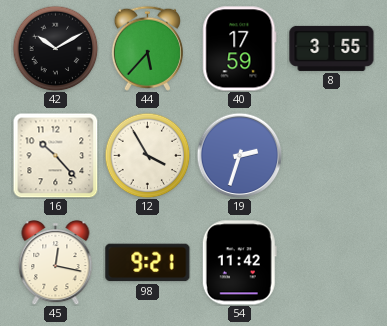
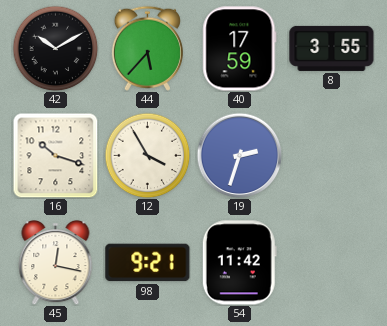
16: 10:23 -> 10:18
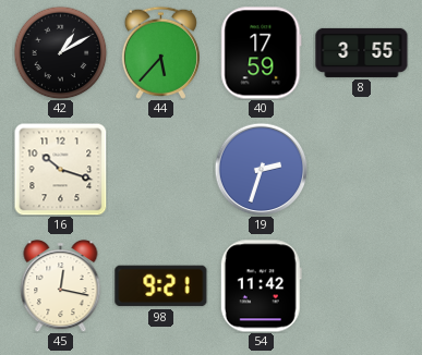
42: 10:10 -> 1:10
12: 3:55 -> none
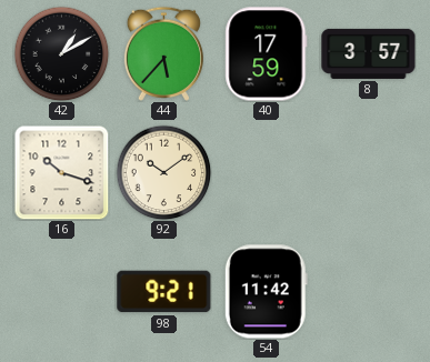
8: 3:55 -> 3:57
92: none -> 10:09
19: 2:33 -> none
45: 12:17 -> none
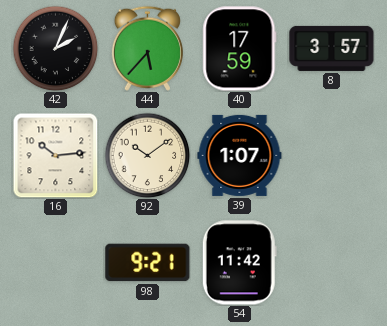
42: 1:10 -> 2:04
16: 10:18 -> 10:14
39: none -> 1:07
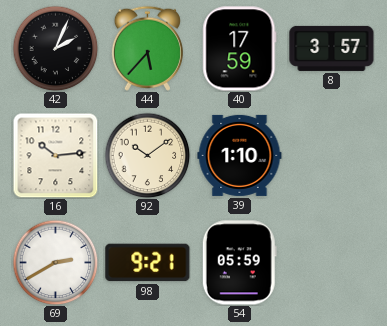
39: 1:07 -> 1:10
69: none -> 2:40
54: 11:42 -> 05:59
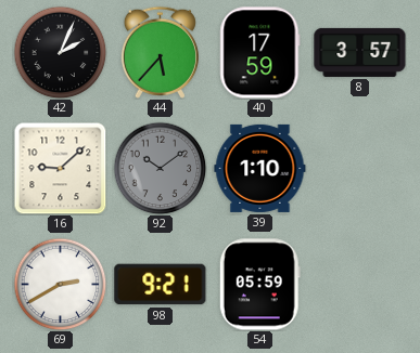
16: 10:14 -> 9:08
92 dial: cream -> grey
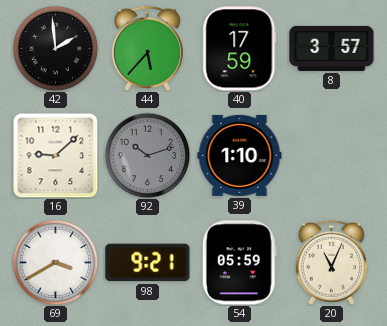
42: 2:04 -> 1:59
92: 10:09 -> 10:12
69: 2:40 -> 3:40
20: none -> 11:04
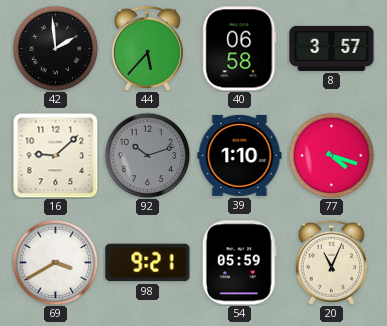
40: 17:59 -> 06:58
77: none -> 4:18
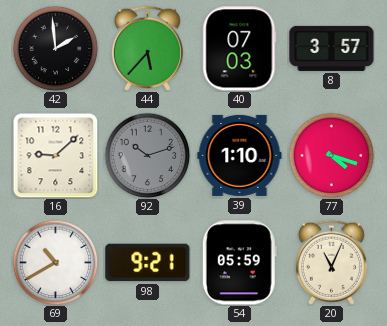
40: 06:58 -> 07:03
69: 3:40 -> 10:40
